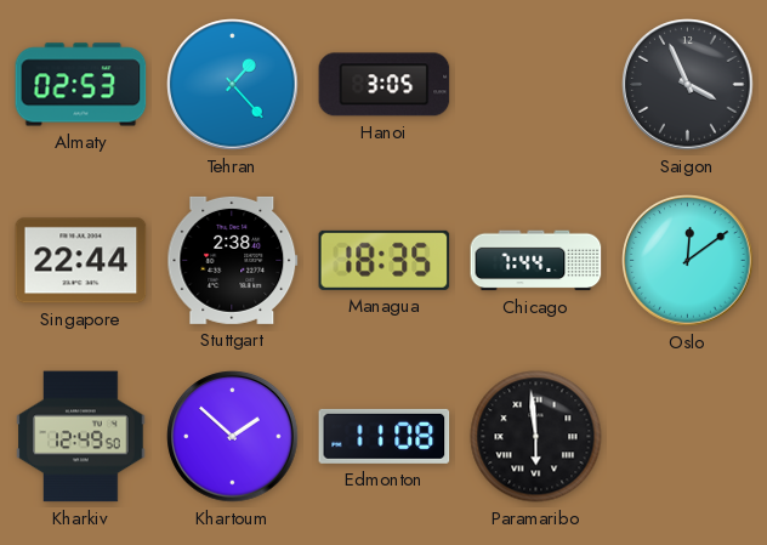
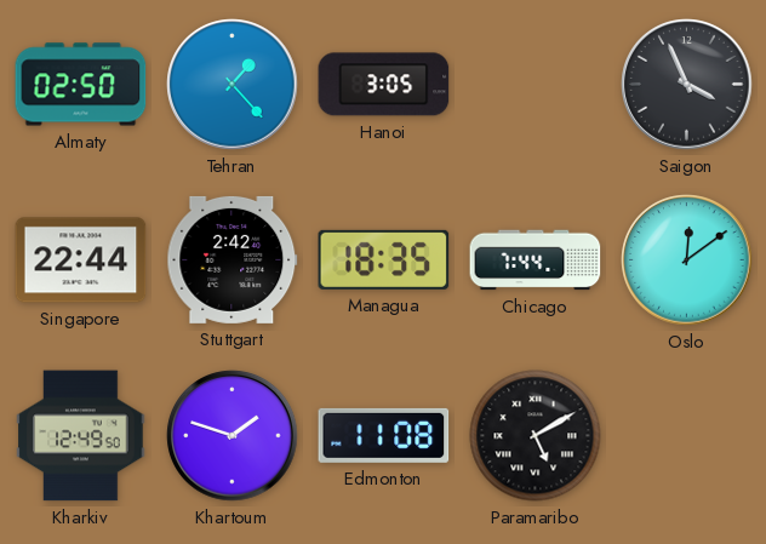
Almaty: 02:53 -> 02:50
Stuttgart: 2:38 -> 2:42
Khartoum: 1:52 -> 1:48
Paramaribo: 5:59 -> 5:10
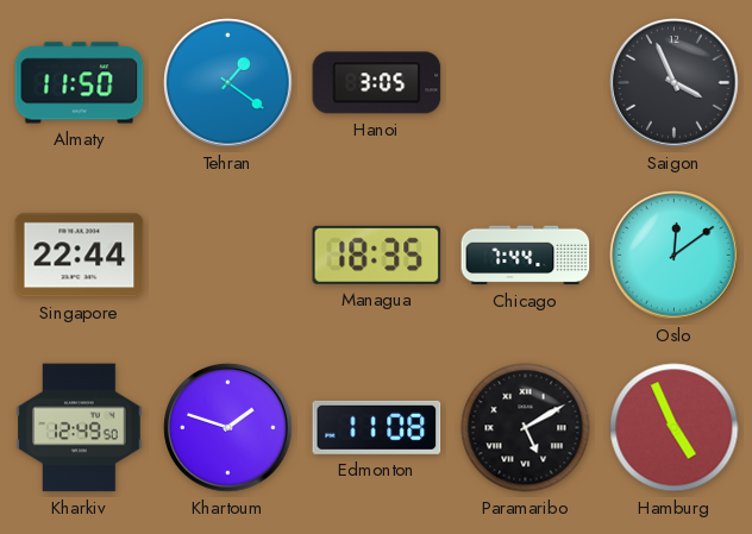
Almaty: 02:50 -> 11:50
Tehran: 1:23 -> 1:21
Stuttgart: 2:42 -> none
Hamburg: none -> 4:56
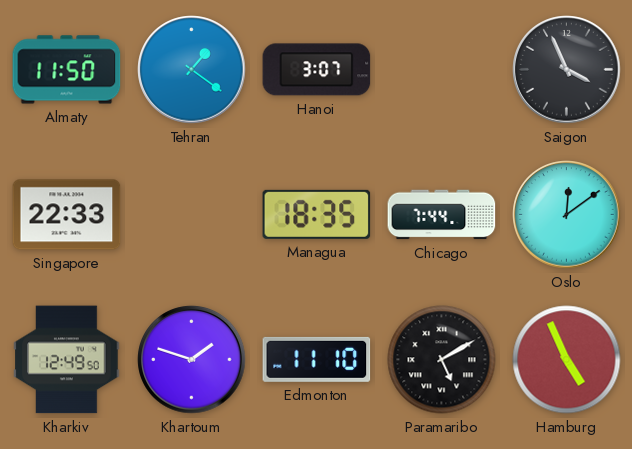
Hanoi: 3:05 -> 3:07
Singapore: 22:44 -> 22:33
Edmonton: 11:08 -> 11:10
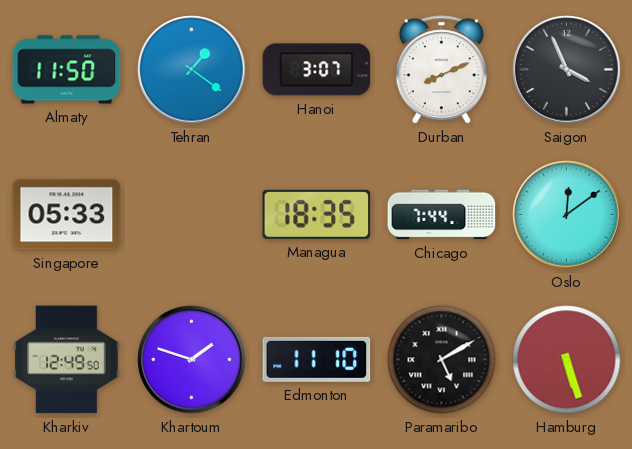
Durban: none -> 8:11
Singapore: 22:33 -> 05:33
Hamburg: 4:56 -> 5:27
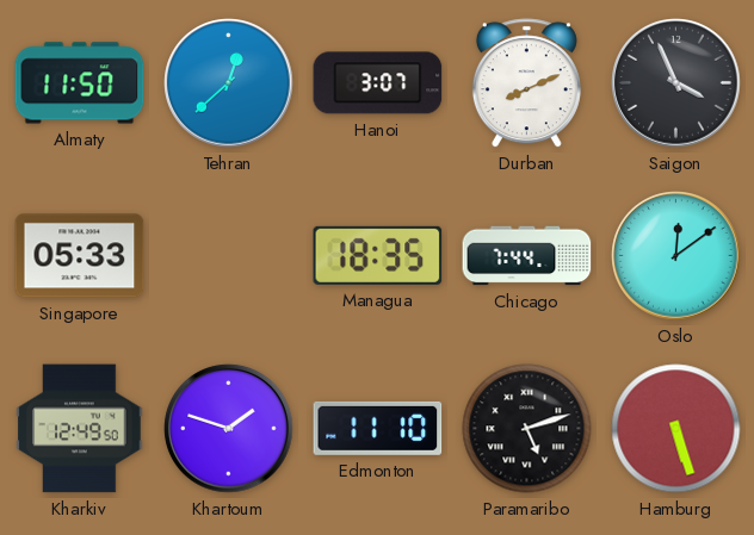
Tehran: 1:21 -> 12:38
Paramaribo: 5:10 -> 5:12
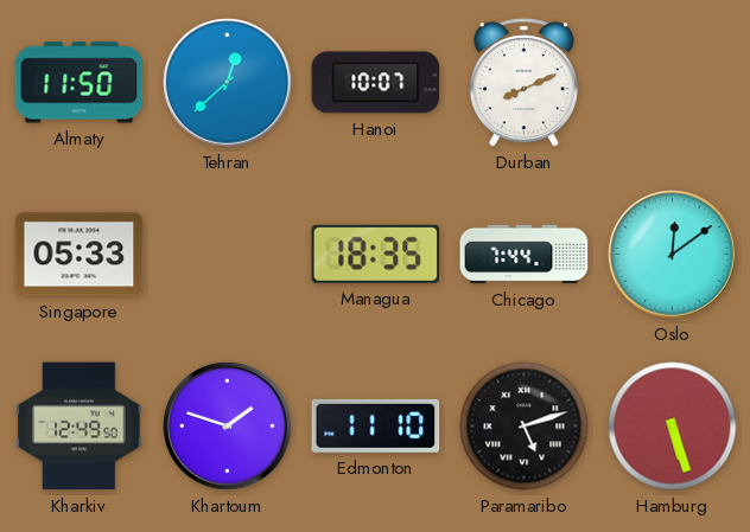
Hanoi: 3:07 -> 10:07
Saigon: 3:56 -> none
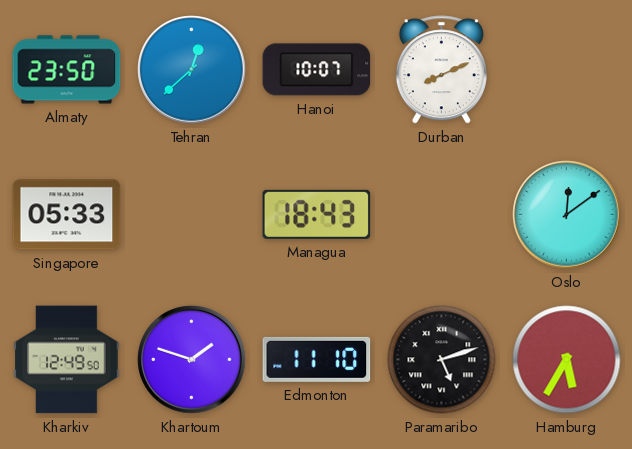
Almaty: 11:50 -> 23:50
Managua: 18:35 -> 18:43
Chicago: 7:44 -> none
Hamburg: 5:27 -> 5:35
